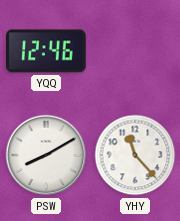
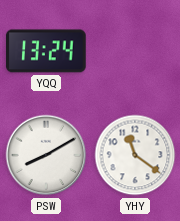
YQQ: 12:46 -> 13:24
YHY: 11:23 -> 11:21
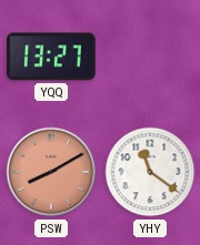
YQQ: 13:24 -> 13:27
PSW dial: white -> salmon
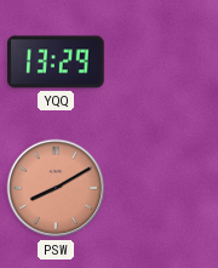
YQQ: 13:27 -> 13:29
YHY: 11:21 -> none
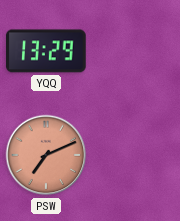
PSW: 8:10 -> 7:11
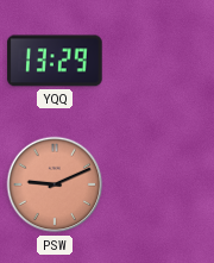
PSW: 7:11 -> 9:11
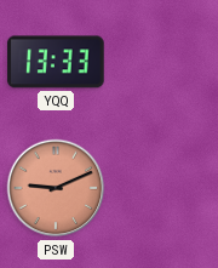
YQQ: 13:29 -> 13:33
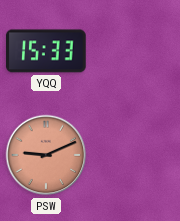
YQQ: 13:33 -> 15:33
